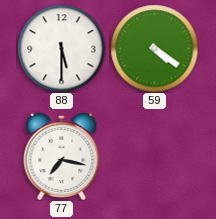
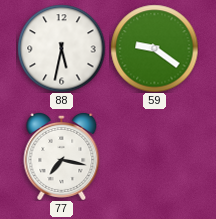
88: 5:30 -> 5:32
59: 4:21 -> 9:21
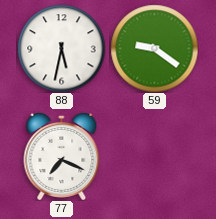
77: 7:17 -> 7:19
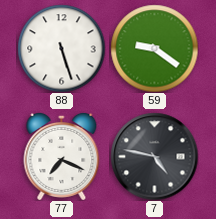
88: 5:32 -> 5:27
7: none -> 4:47
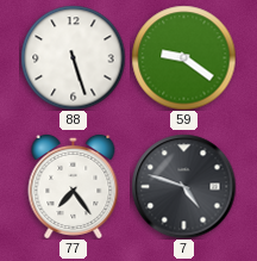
77: 7:19 -> 7:24
7: 4:47 -> 4:48
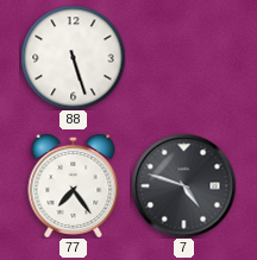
59: 9:21 -> none
